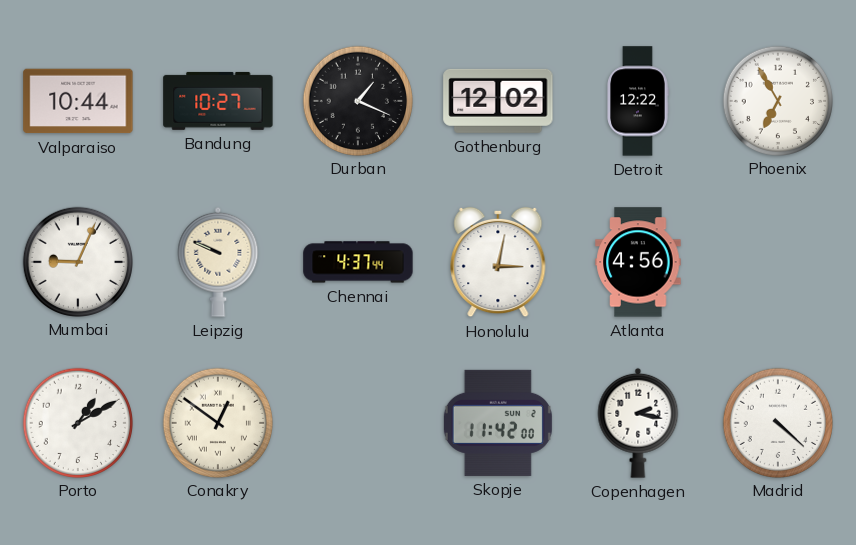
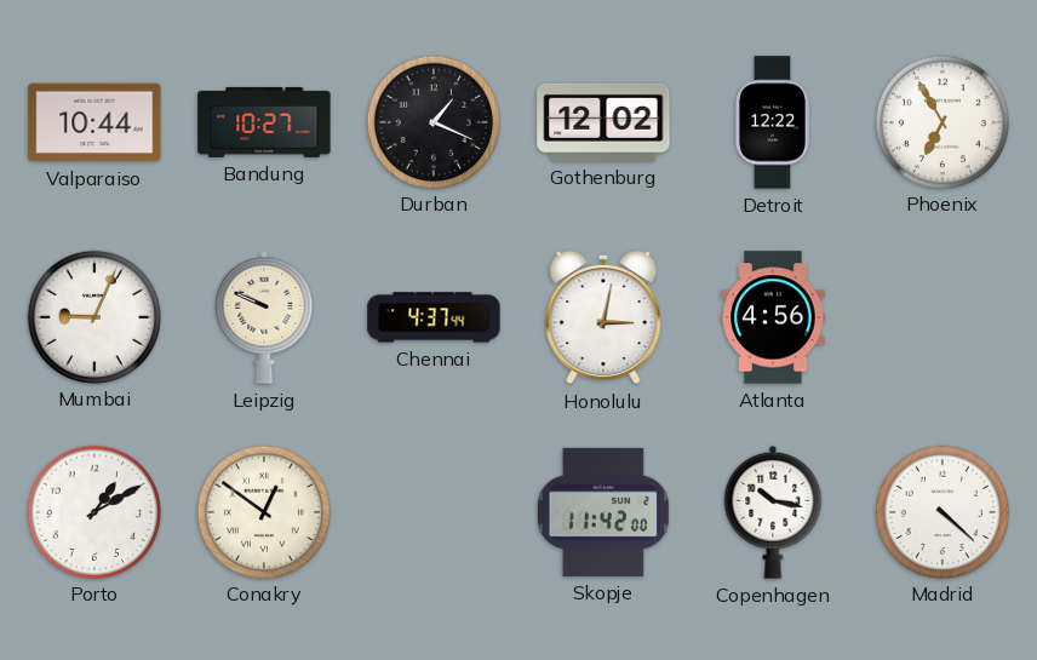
Copenhagen: 2:17 -> 10:17
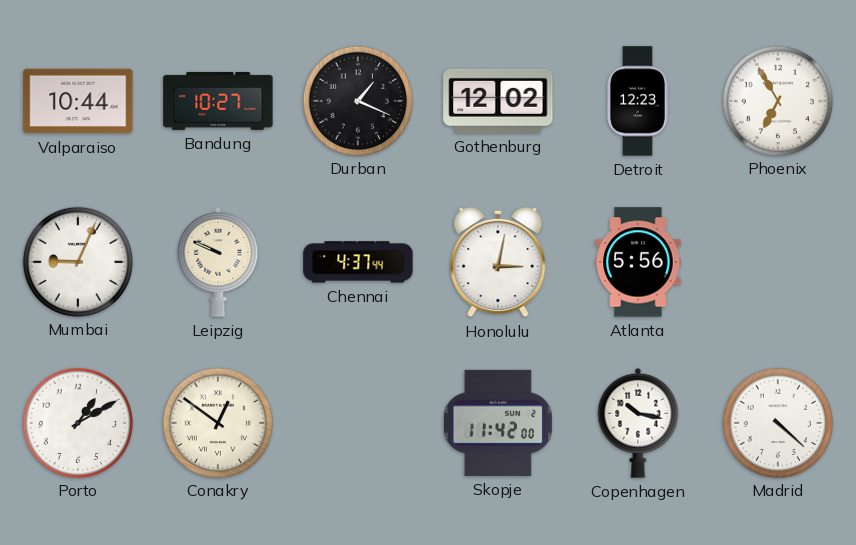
Detroit: 12:22 -> 12:23
Atlanta: 4:56 -> 5:56
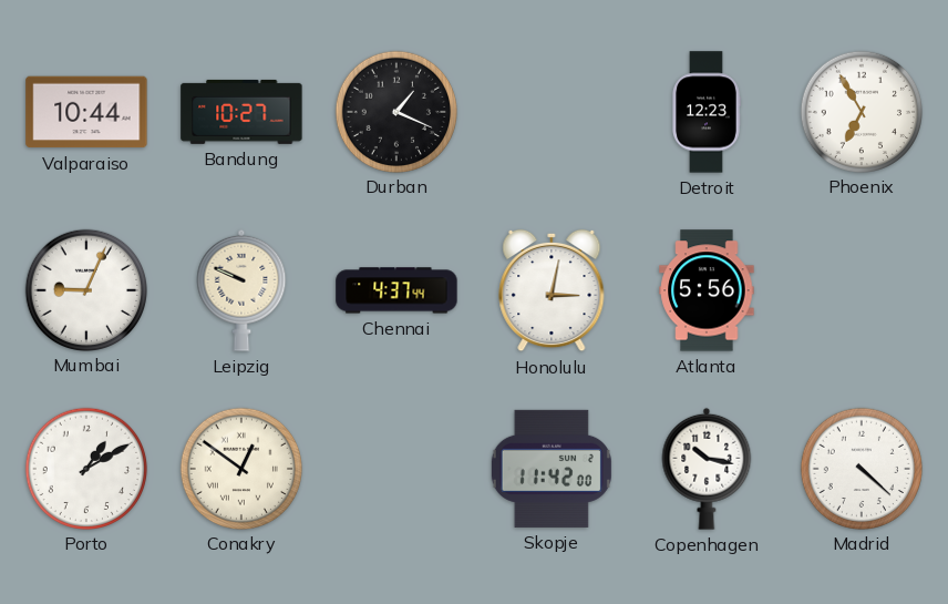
Gothenburg: 12:02 -> none
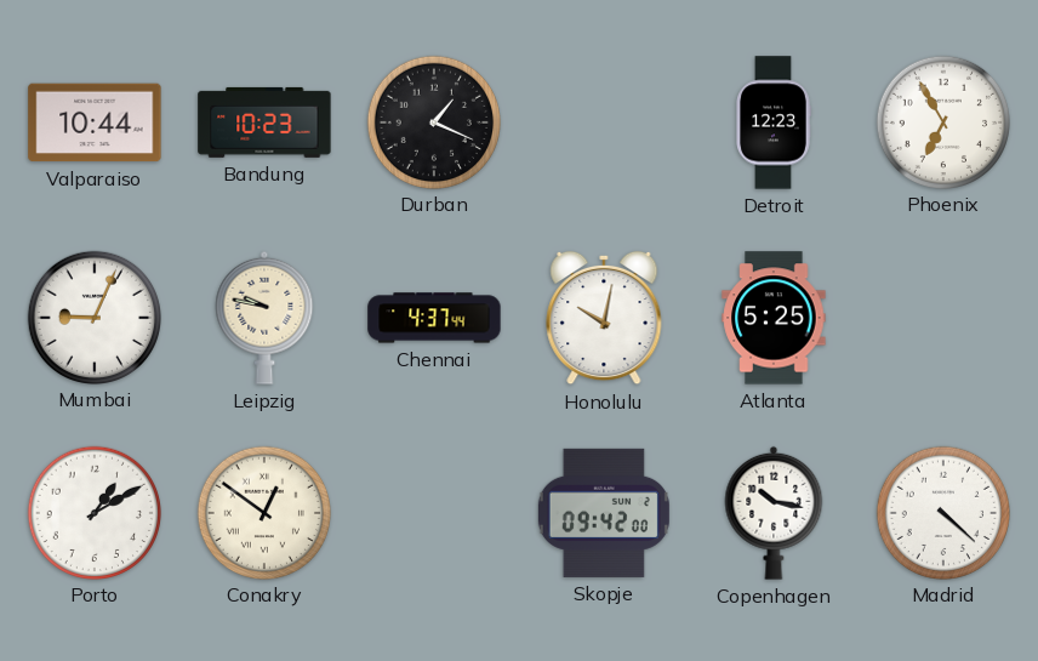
Bandung: 10:27 -> 10:23
Leipzig: 9:49 -> 9:47
Honolulu: 3:02 -> 10:02
Atlanta: 5:56 -> 5:25
Skopje: 11:42 -> 09:42
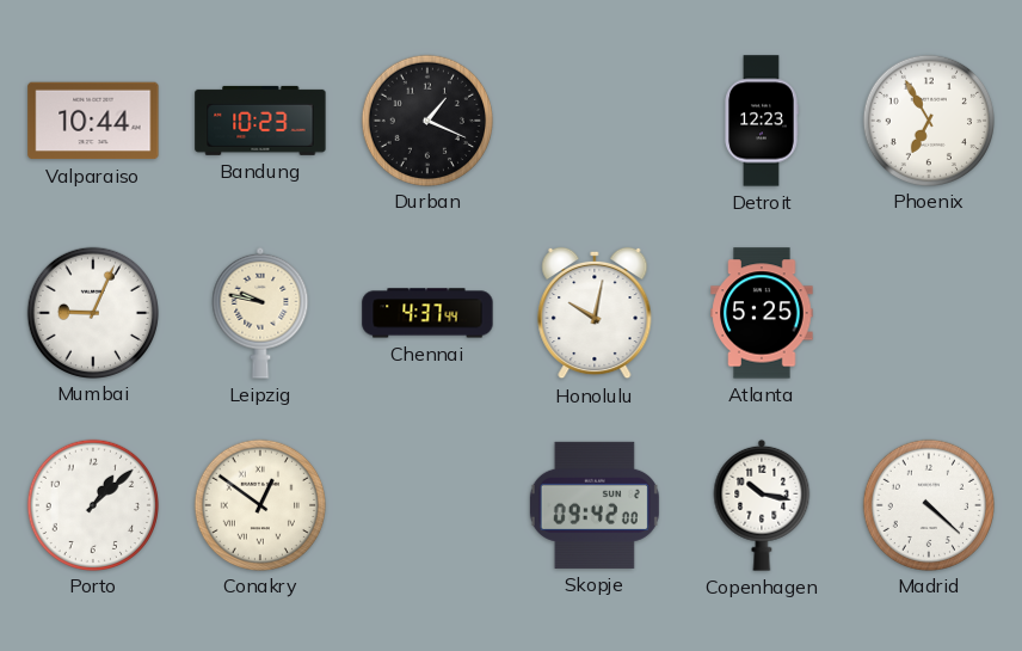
Porto: 1:10 -> 1:08
